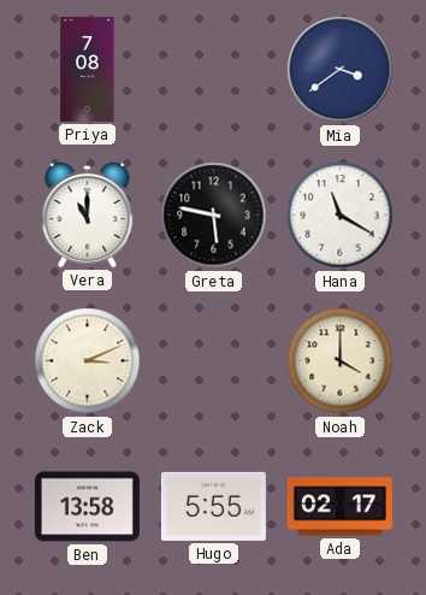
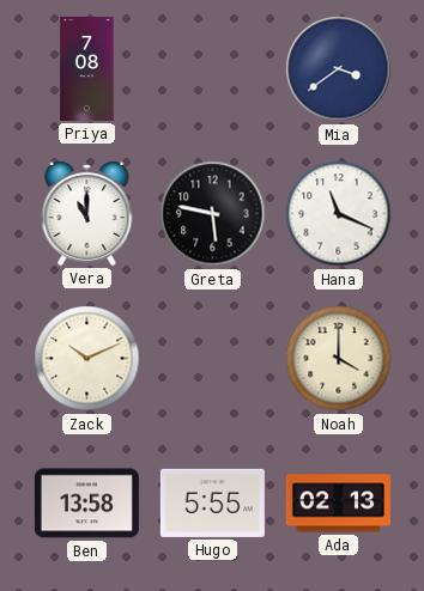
Hana: 11:20 -> 11:19
Zack: 3:11 -> 10:11
Ada: 02:17 -> 02:13
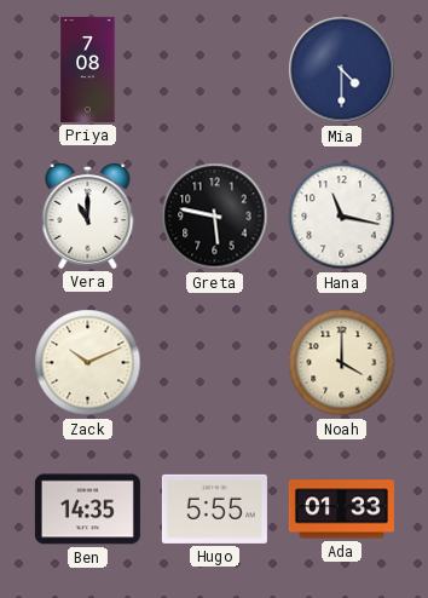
Mia: 3:39 -> 4:30
Hana: 11:19 -> 11:17
Ben: 13:58 -> 14:35
Ada: 02:13 -> 01:33
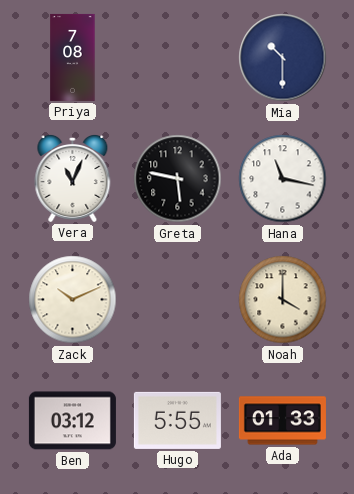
Mia: 4:30 -> 10:30
Vera: 11:00 -> 11:04
Ben: 14:35 -> 03:12
